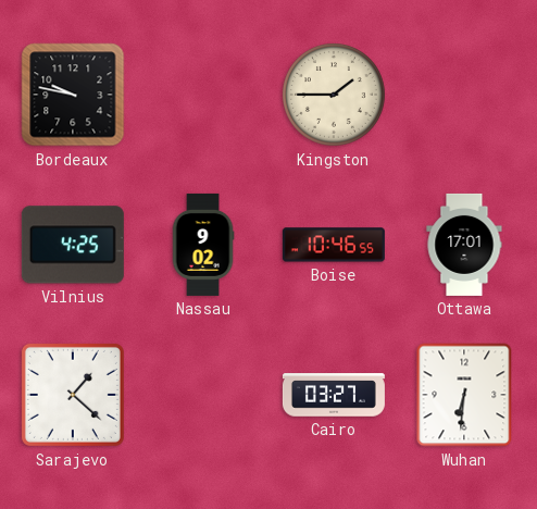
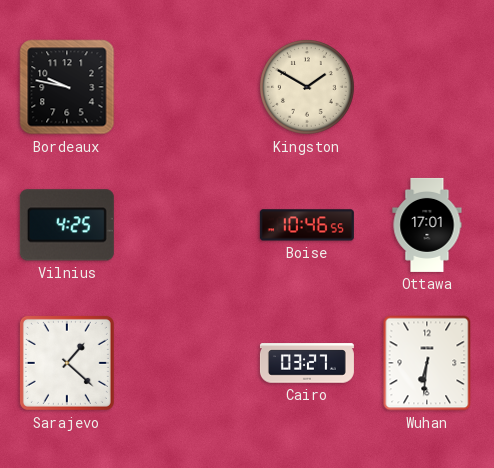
Kingston: 1:45 -> 1:50
Nassau: 9:02 -> none
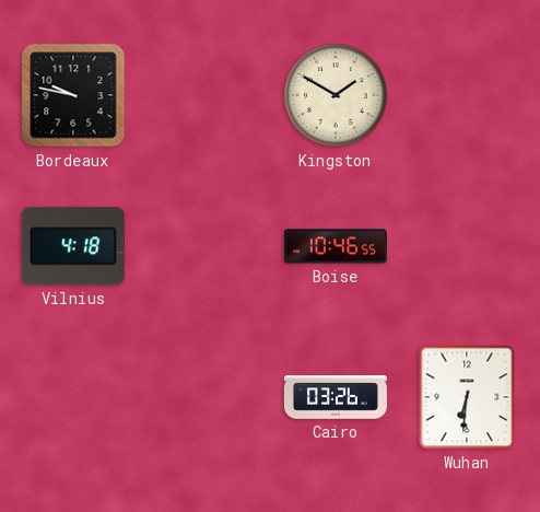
Vilnius: 4:25 -> 4:18
Ottawa: 17:01 -> none
Sarajevo: 1:22 -> none
Cairo: 03:27 -> 03:26
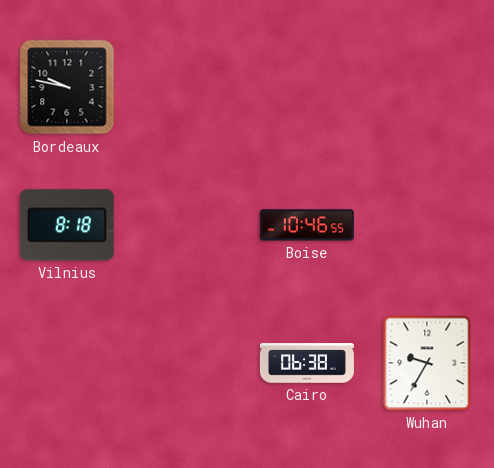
Kingston: 1:50 -> none
Vilnius: 4:18 -> 8:18
Cairo: 03:26 -> 06:38
Wuhan: 6:31 -> 9:35
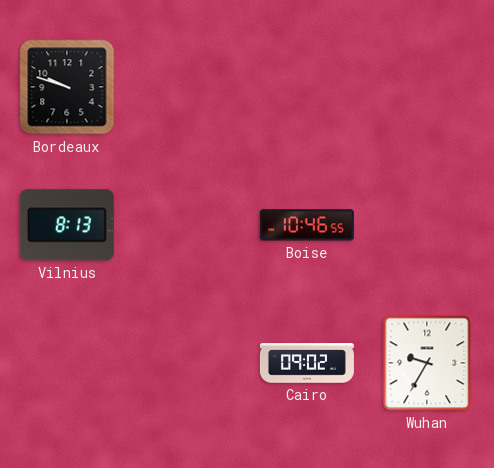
Bordeaux: 9:47 -> 9:48
Vilnius: 8:18 -> 8:13
Cairo: 06:38 -> 09:02
